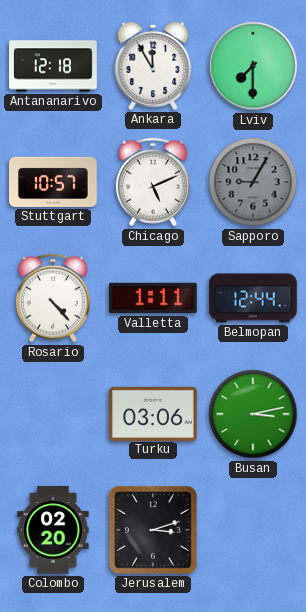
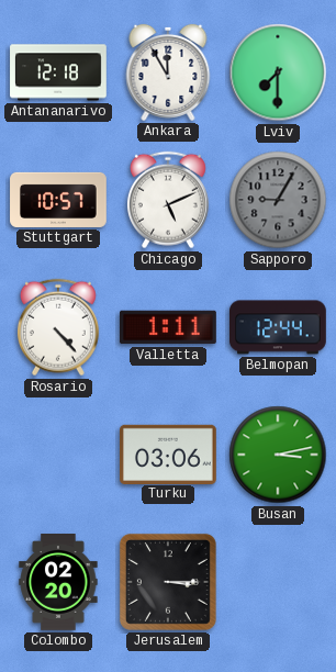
Jerusalem: 3:12 -> 3:15
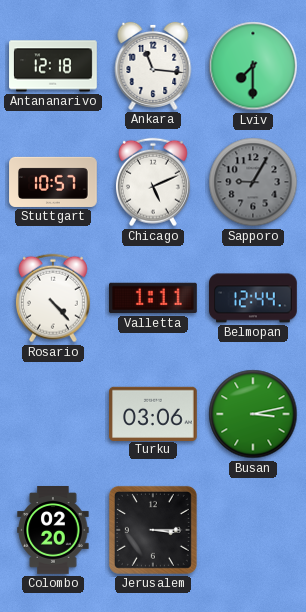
Ankara: 11:55 -> 11:16
